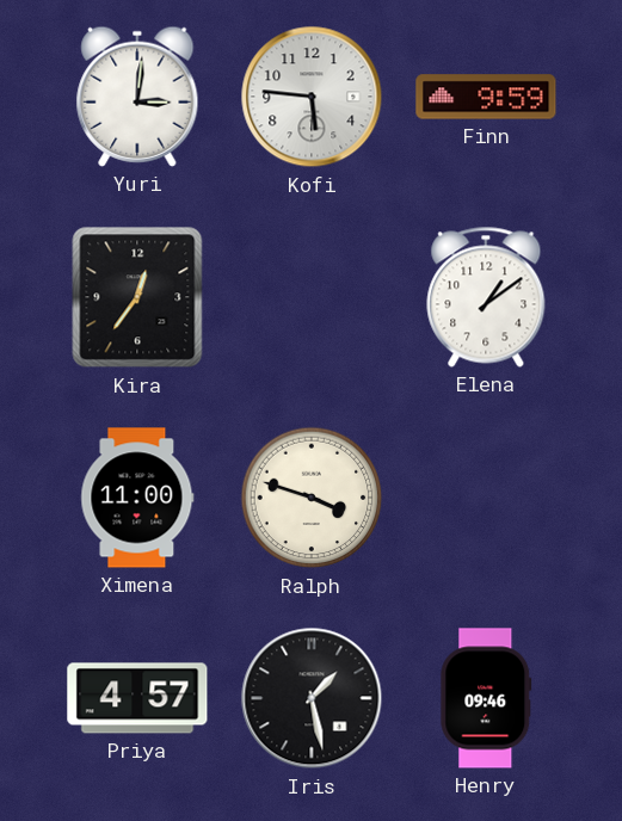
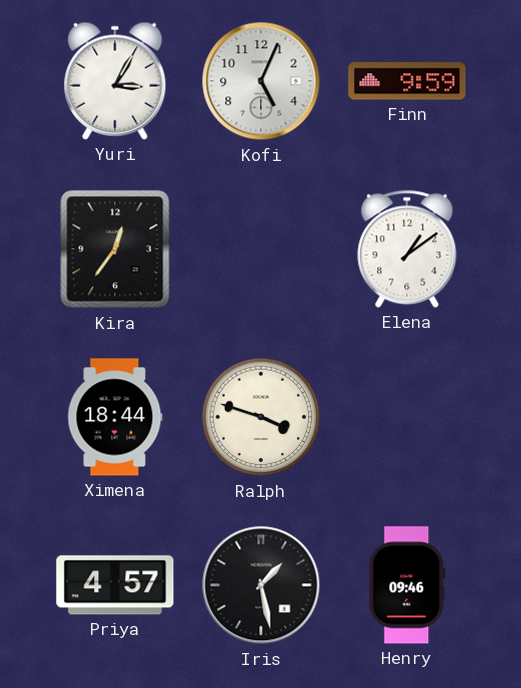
Yuri: 3:01 -> 3:05
Kofi: 5:46 -> 5:04
Ximena: 11:00 -> 18:44
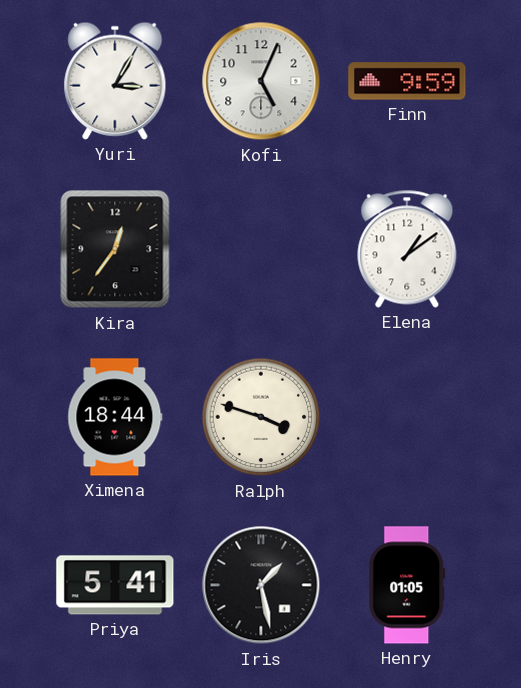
Priya: 4:57 -> 5:41
Henry: 09:46 -> 01:05
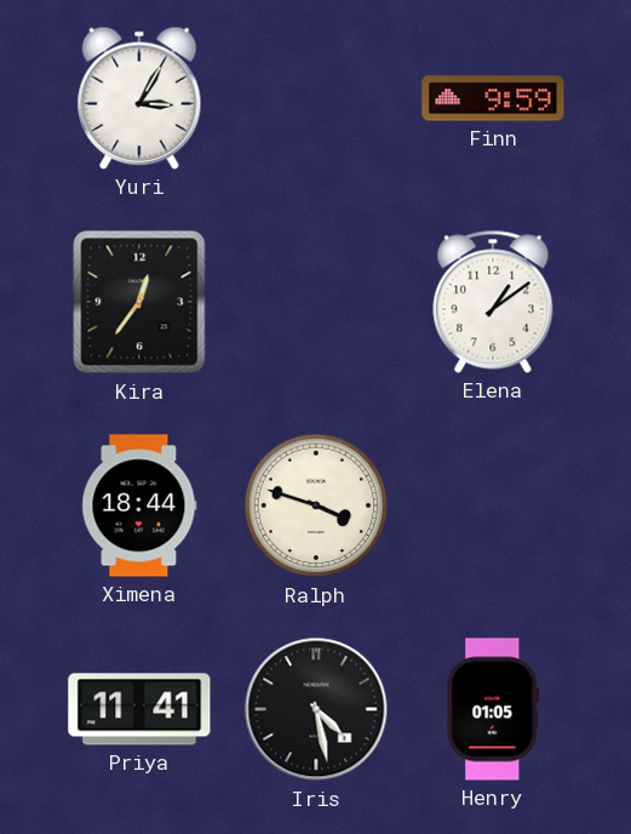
Kofi: 5:04 -> none
Priya: 5:41 -> 11:41
Iris: 1:28 -> 4:28
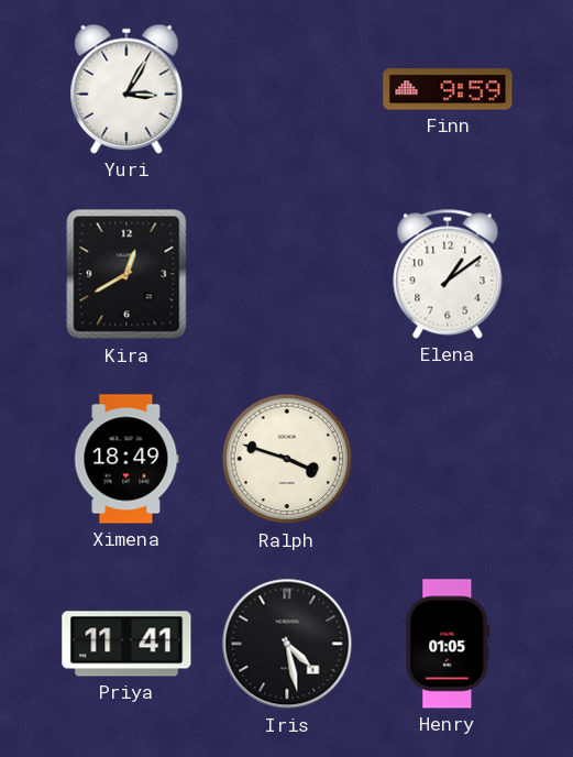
Kira: 12:36 -> 12:40
Ximena: 18:44 -> 18:49
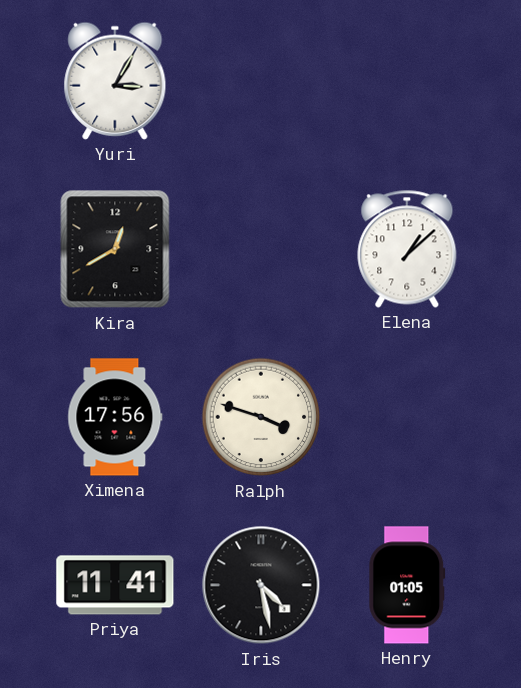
Finn: 9:59 -> none
Elena: 1:09 -> 1:08
Ximena: 18:49 -> 17:56
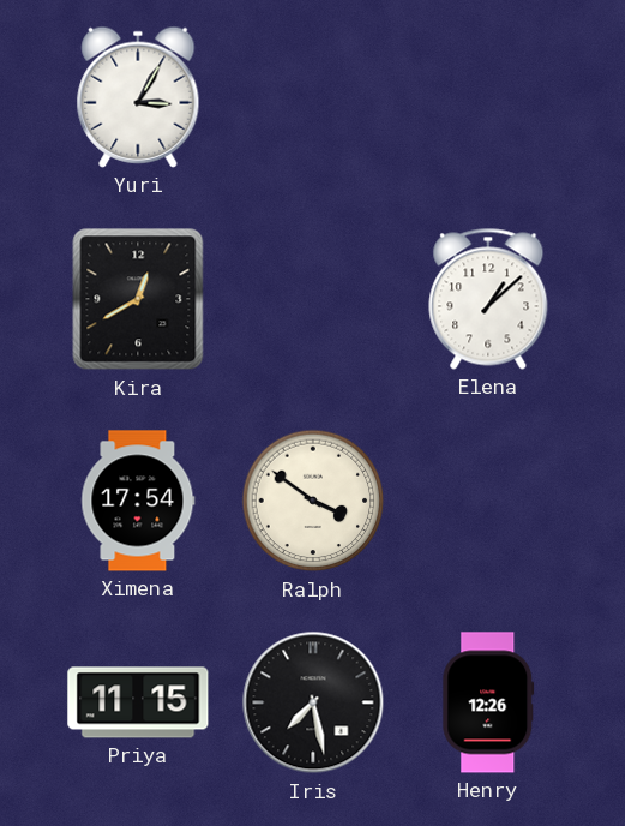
Ximena: 17:56 -> 17:54
Ralph: 3:48 -> 3:51
Priya: 11:41 -> 11:15
Iris: 4:28 -> 7:28
Henry: 01:05 -> 12:26
